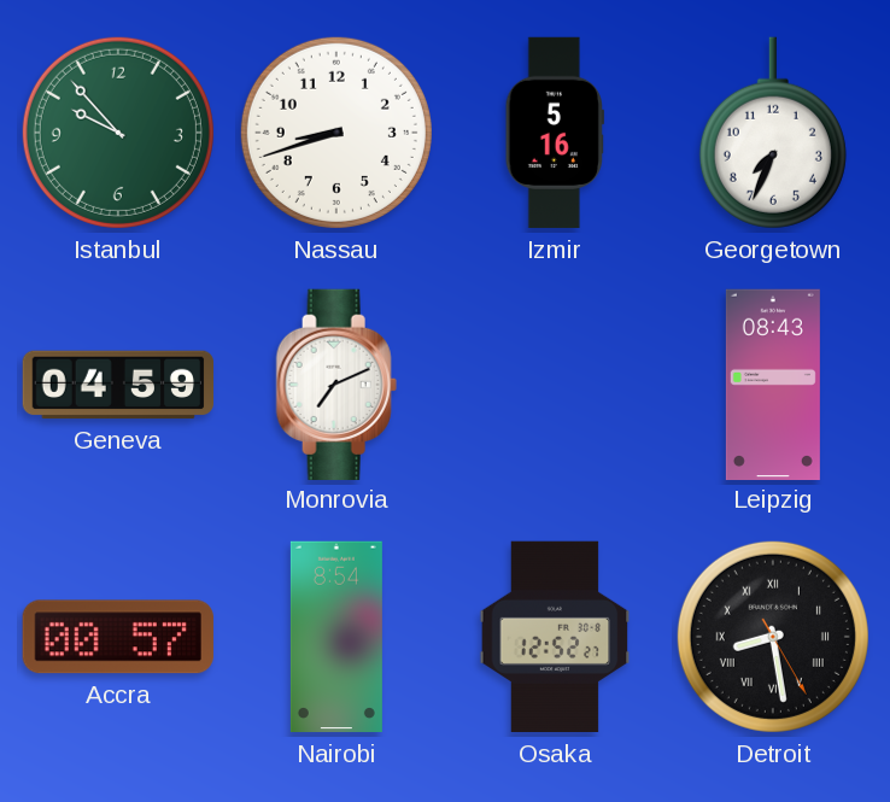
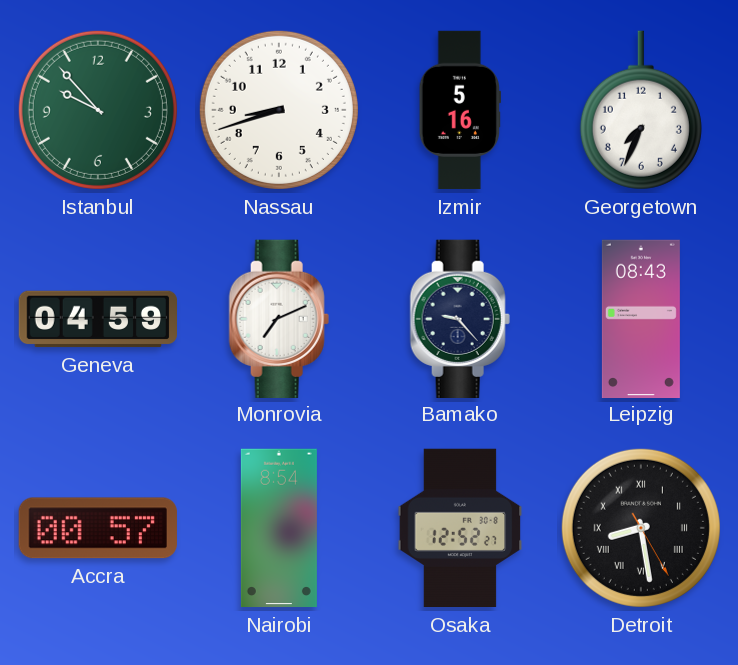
Bamako: none -> 9:23
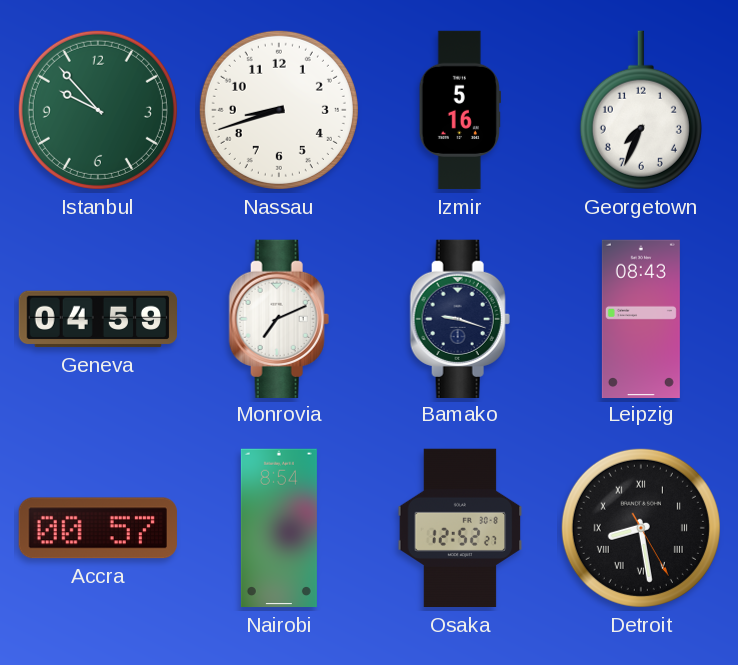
Bamako: 9:23 -> 9:18
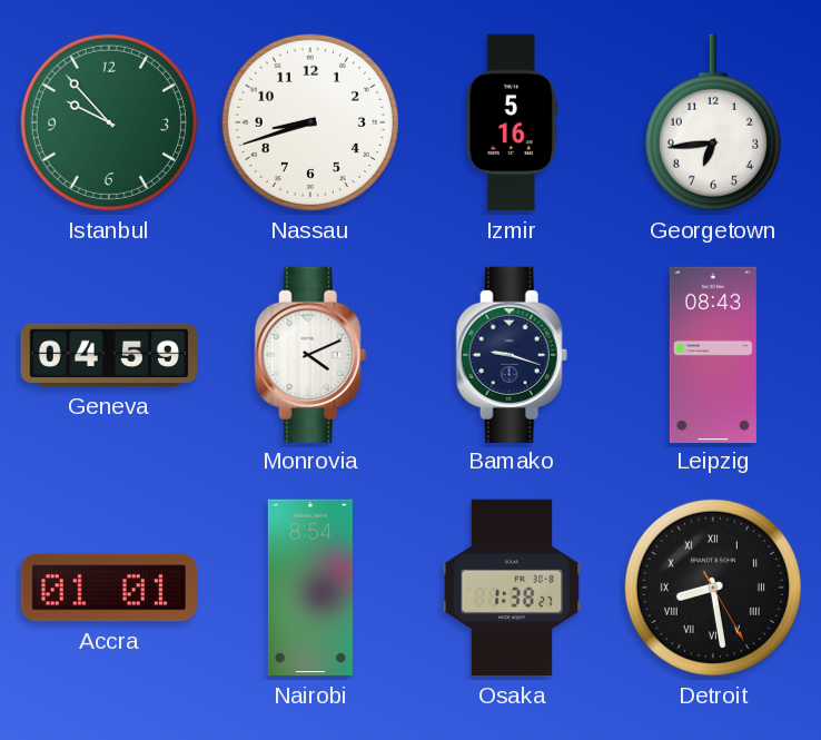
Georgetown: 7:34 -> 6:44
Monrovia: 7:11 -> 4:11
Accra: 00:57 -> 01:01
Osaka: 12:52 -> 1:38
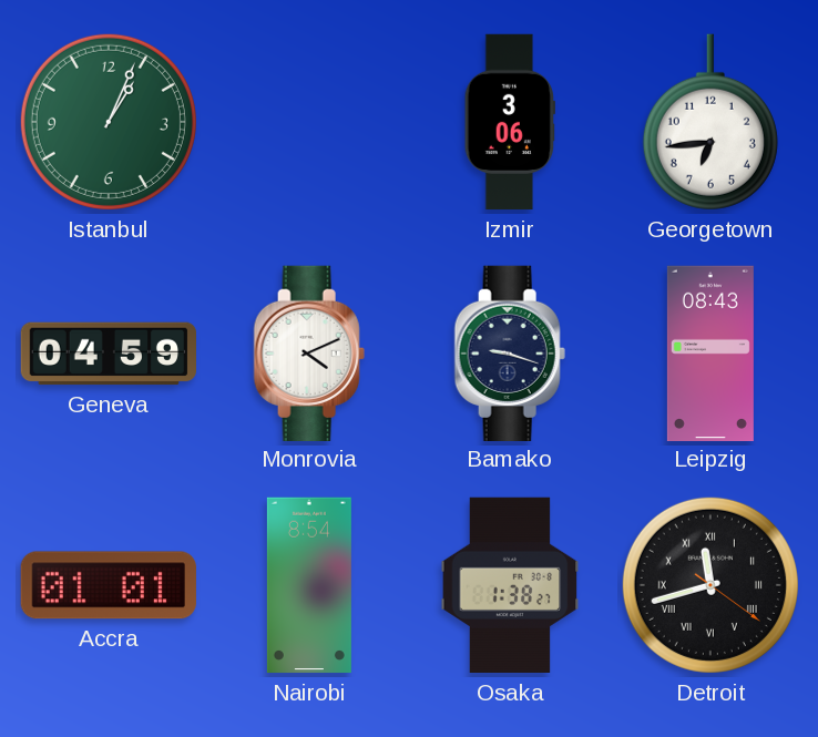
Istanbul: 9:53 -> 1:04
Nassau: 8:42 -> none
Izmir: 5:16 -> 3:06
Detroit: 8:28 -> 11:42
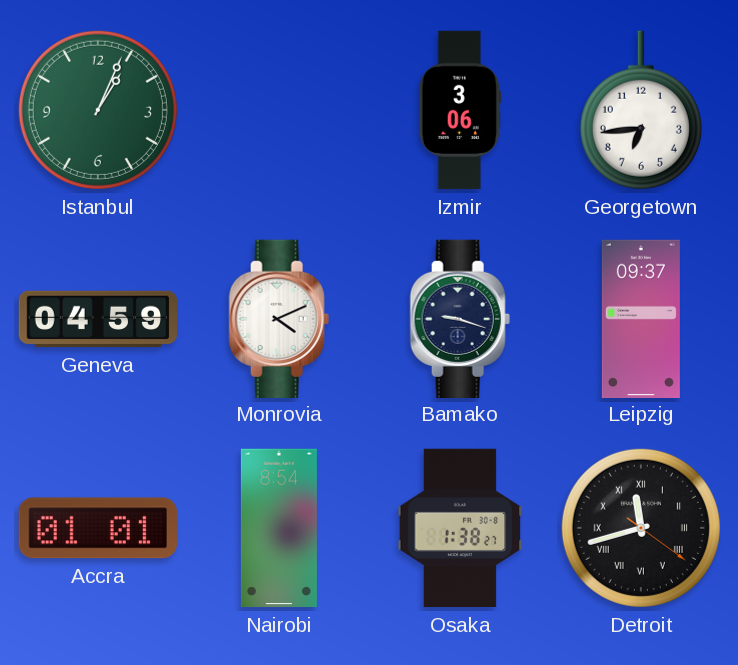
Leipzig: 08:43 -> 09:37
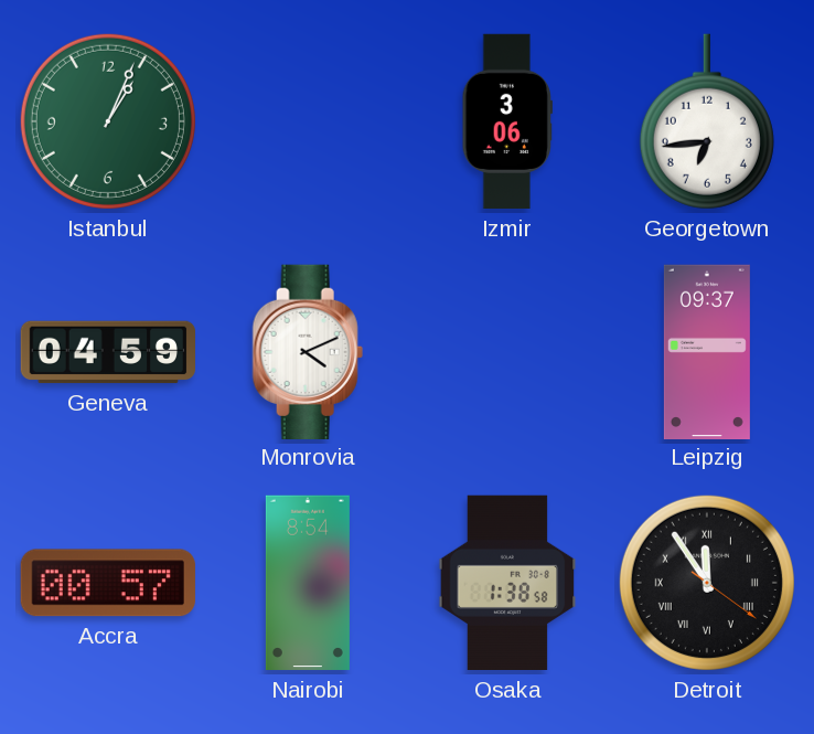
Bamako: 9:18 -> none
Accra: 01:01 -> 00:57
Osaka: 1:38:27 -> 1:38:58
Detroit: 11:42 -> 11:54
